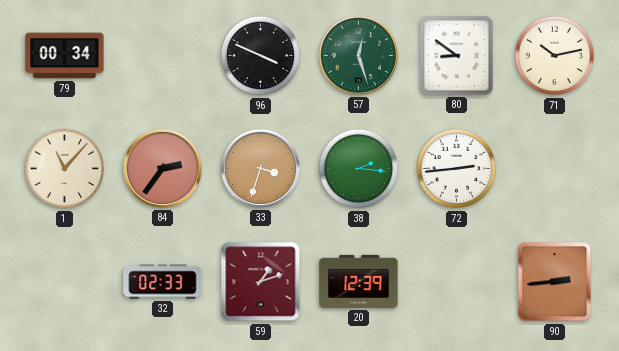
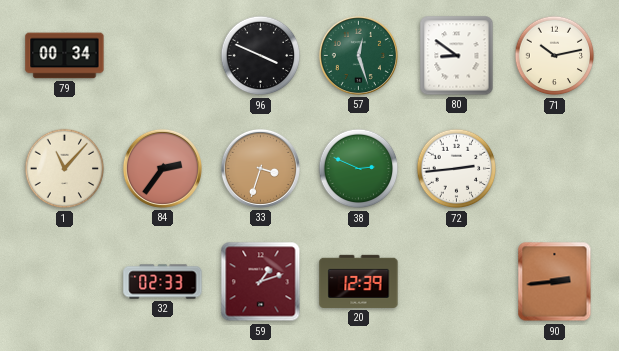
38: 2:16 -> 2:49
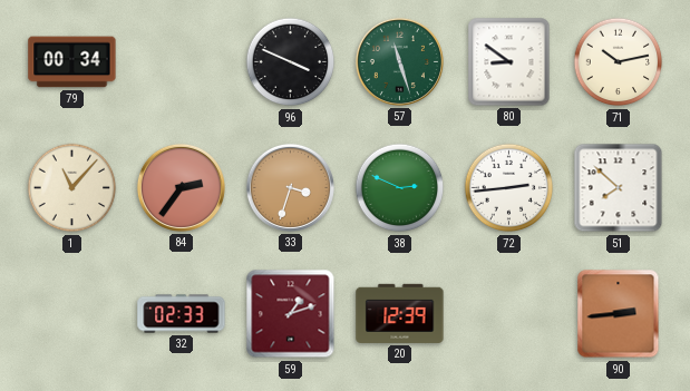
57: 12:27 -> 11:27
51: none -> 7:52
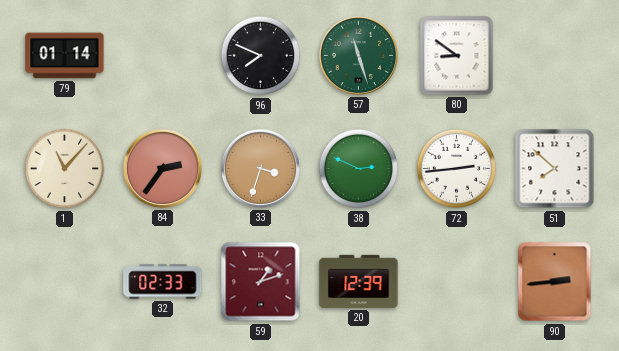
79: 00:34 -> 01:14
96: 3:49 -> 7:49
71: 10:13 -> none
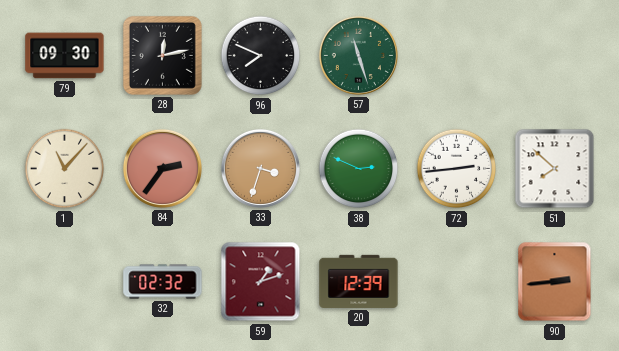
79: 01:14 -> 09:30
28: none -> 12:13
80: 8:51 -> none
32: 02:33 -> 02:32
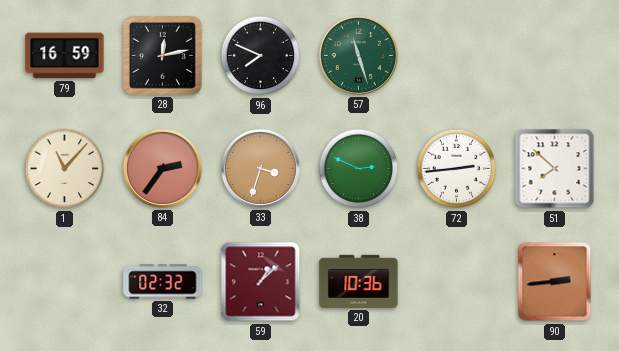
79: 09:30 -> 16:59
59: 1:12 -> 1:08
20: 12:39 -> 10:36
